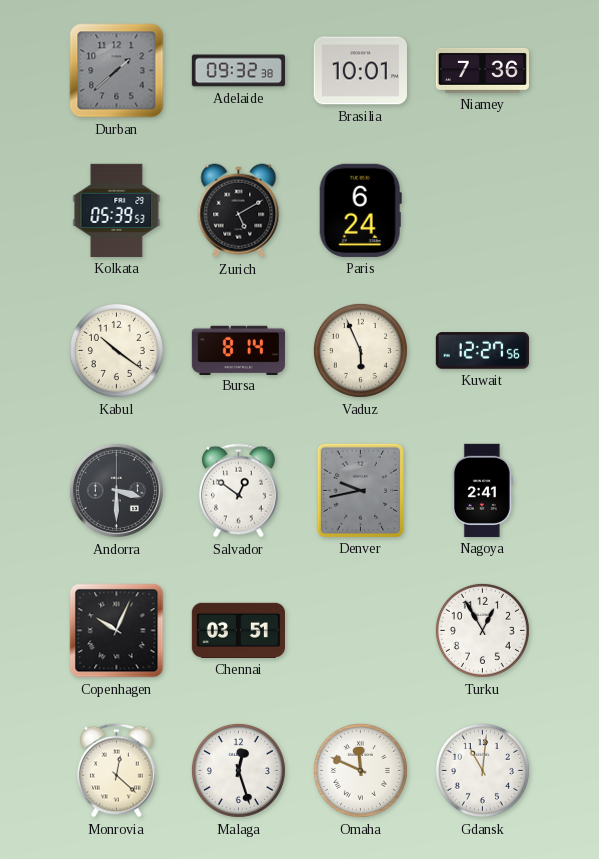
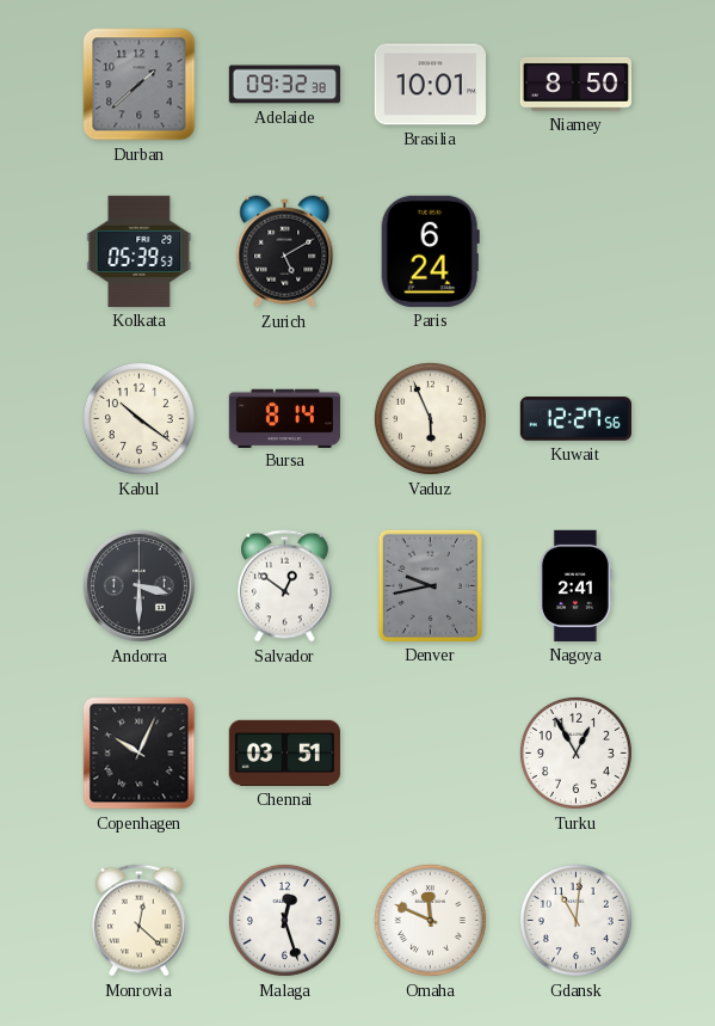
Niamey: 7:36 -> 8:50
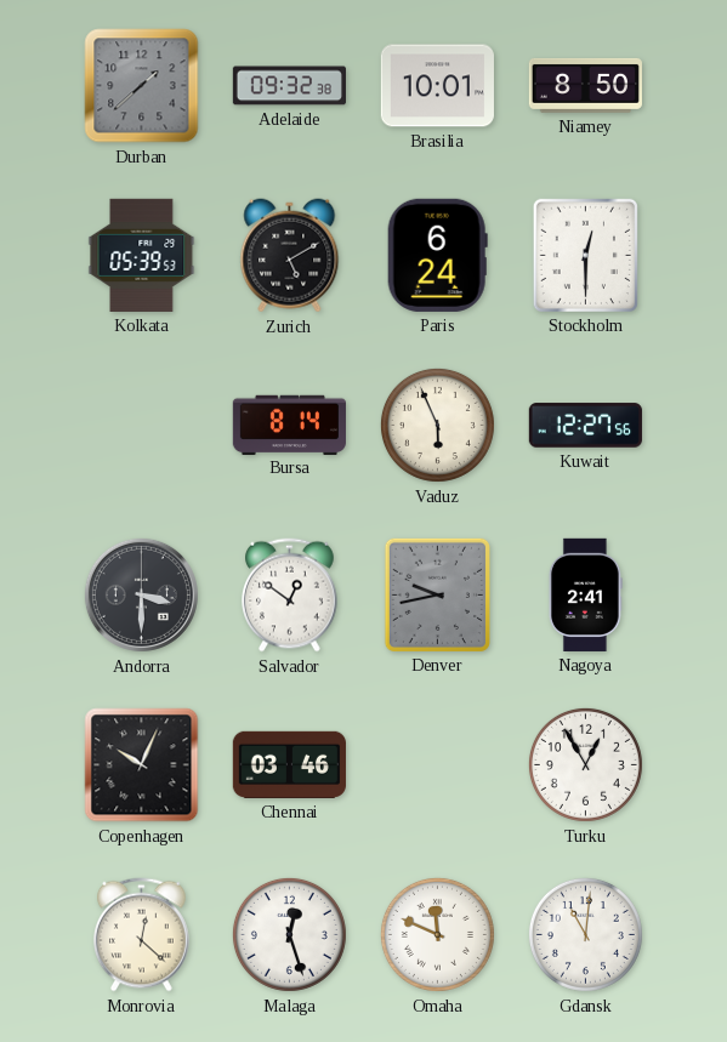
Stockholm: none -> 12:30
Kabul: 10:21 -> none
Chennai: 03:51 -> 03:46
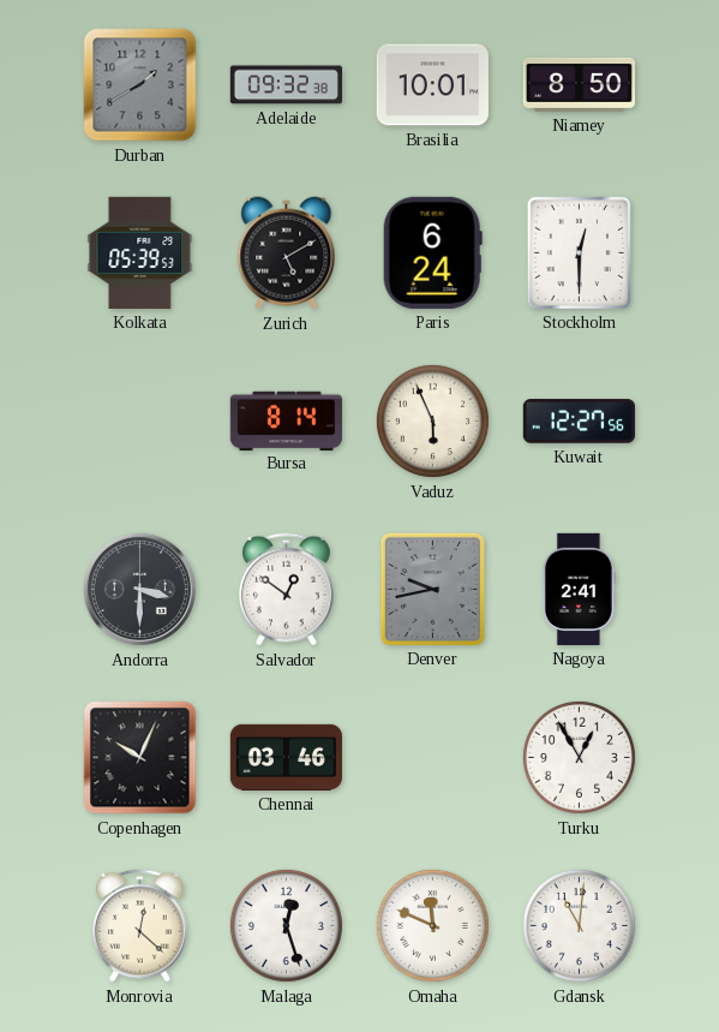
Durban: 1:38 -> 1:40
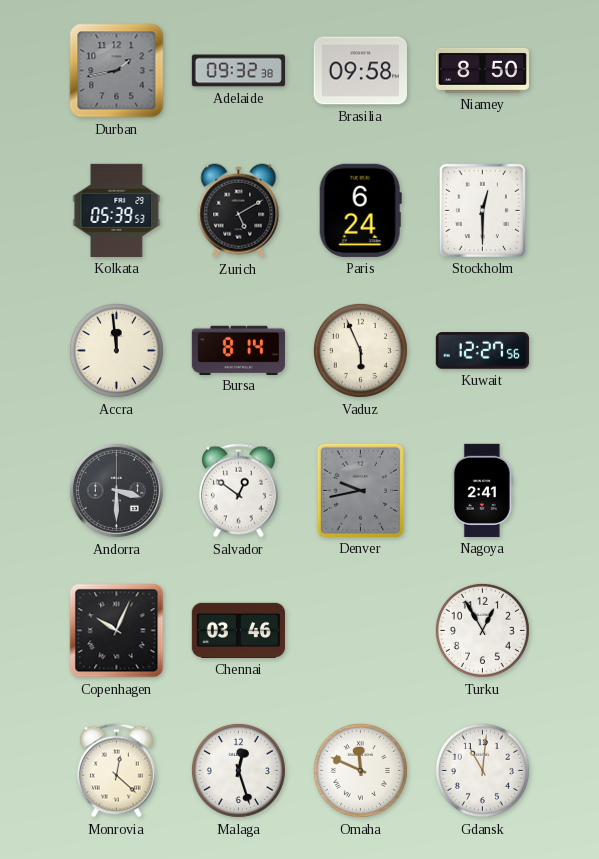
Durban: 1:40 -> 1:43
Brasilia: 10:01 -> 09:58
Accra: none -> 11:59
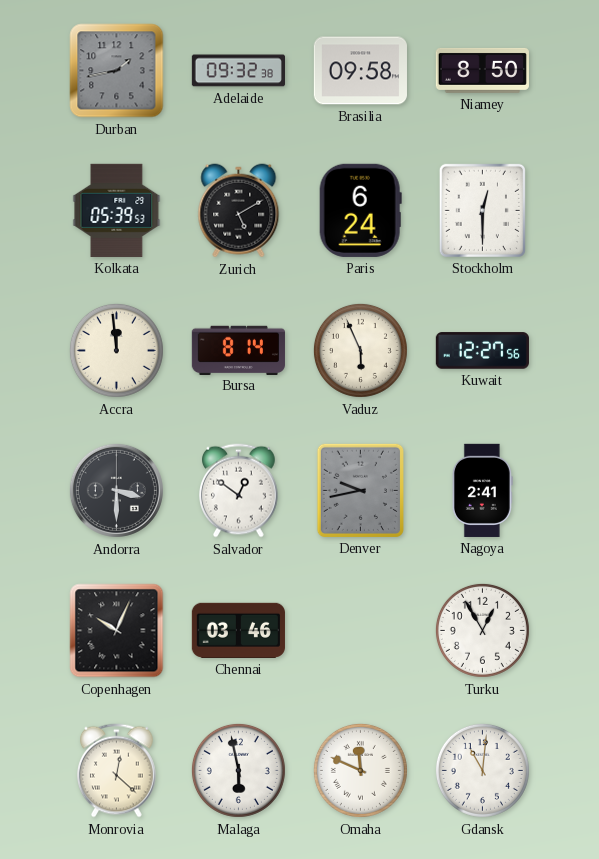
Malaga: 12:27 -> 5:58
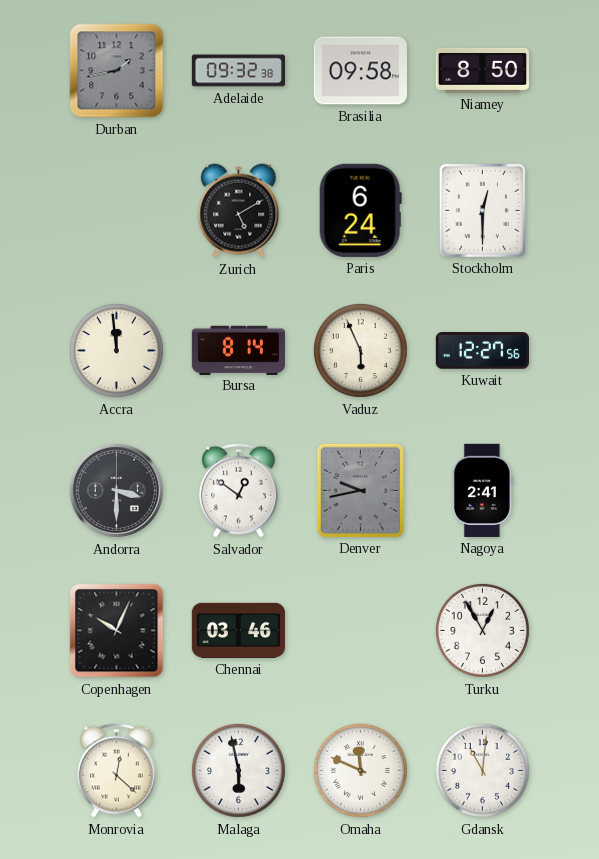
Kolkata: 05:39 -> none
